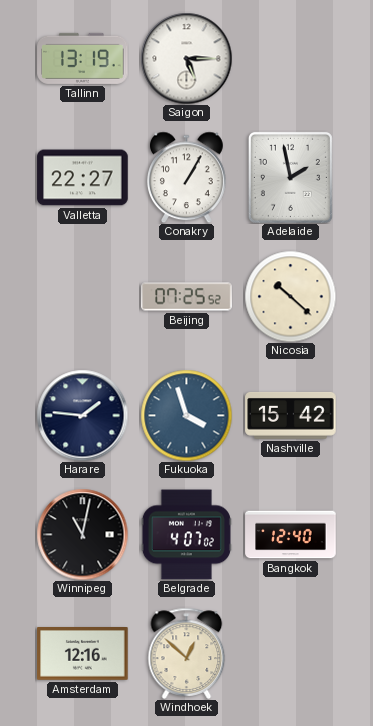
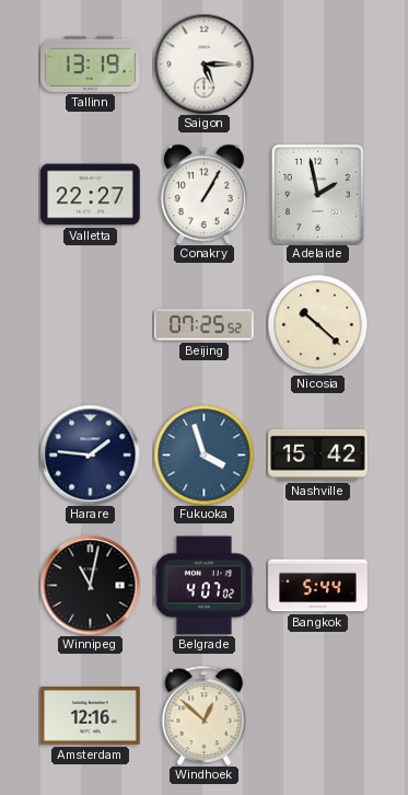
Bangkok: 12:40 -> 5:44
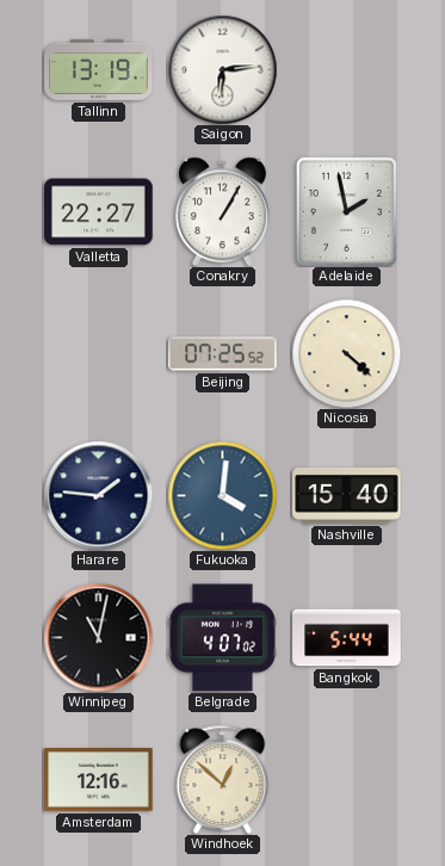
Saigon: 5:15 -> 6:14
Nicosia: 10:22 -> 4:22
Fukuoka: 3:57 -> 4:01
Nashville: 15:42 -> 15:40
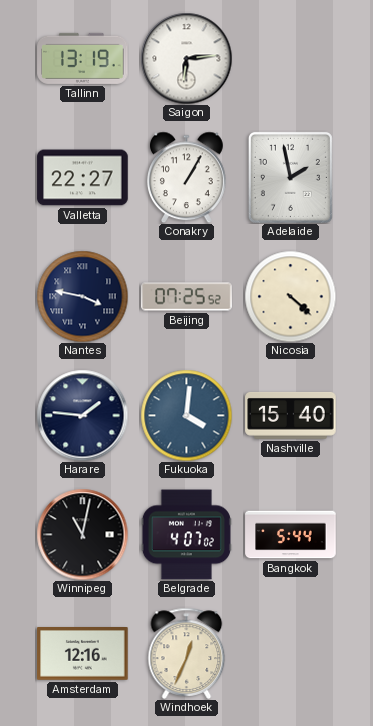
Nantes: none -> 3:47
Windhoek: 12:52 -> 12:34
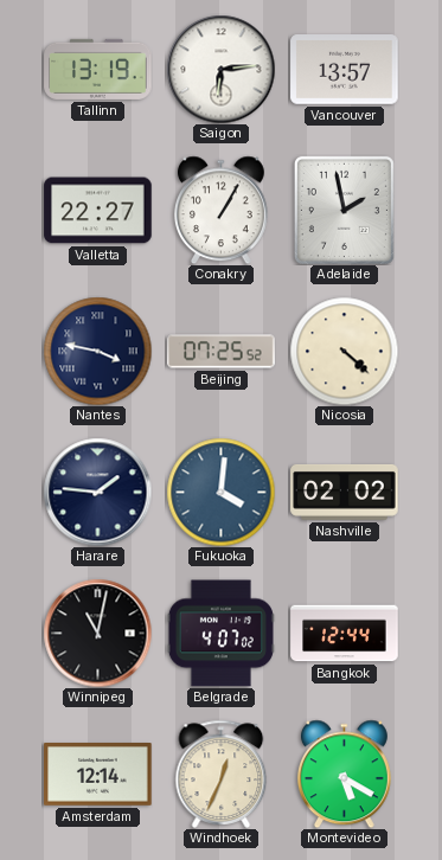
Vancouver: none -> 13:57
Nashville: 15:40 -> 02:02
Bangkok: 5:44 -> 12:44
Amsterdam: 12:16 -> 12:14
Montevideo: none -> 5:20
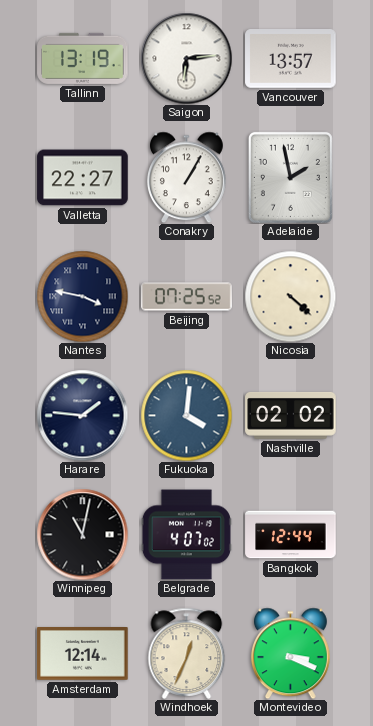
Montevideo: 5:20 -> 3:19
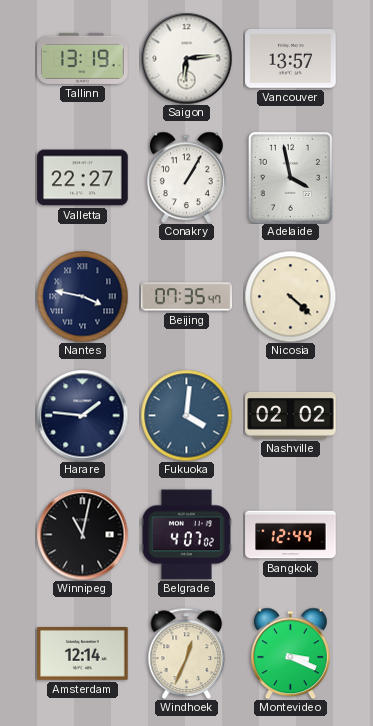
Adelaide: 1:58 -> 3:58
Beijing: 07:25 -> 07:35
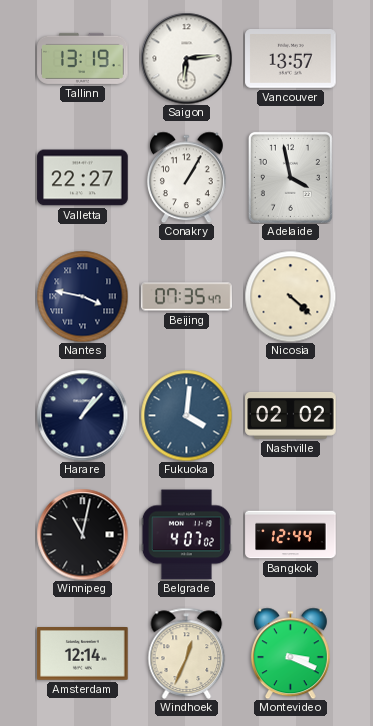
Harare: 1:46 -> 1:07
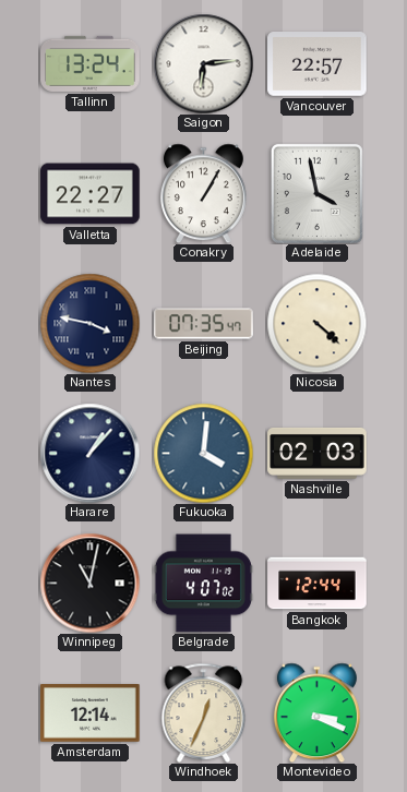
Tallinn: 13:19 -> 13:24
Vancouver: 13:57 -> 22:57
Nashville: 02:02 -> 02:03
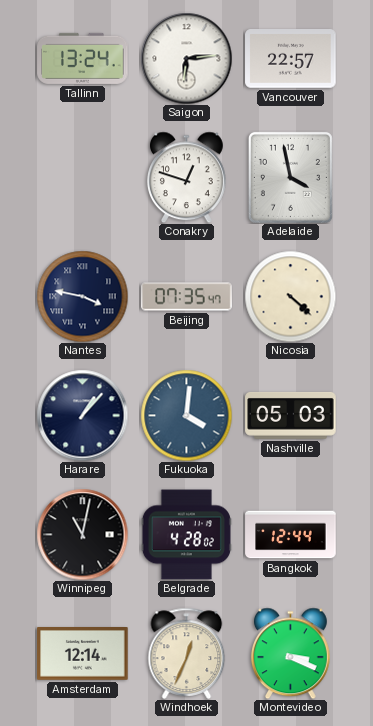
Valletta: 22:27 -> none
Conakry: 1:05 -> 12:48
Nashville: 02:03 -> 05:03
Belgrade: 4:07 -> 4:28
